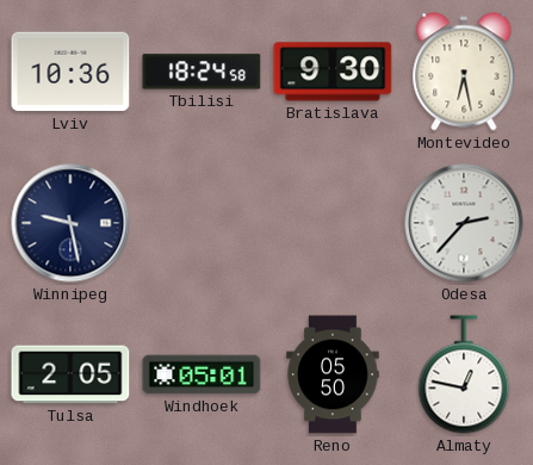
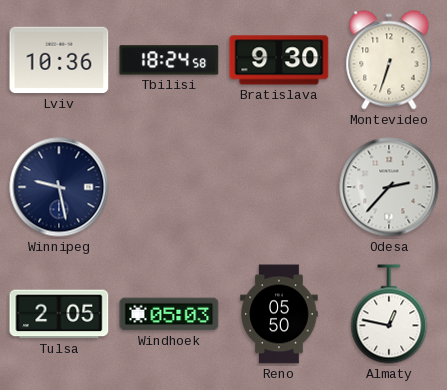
Montevideo: 6:28 -> 6:33
Windhoek: 05:01 -> 05:03
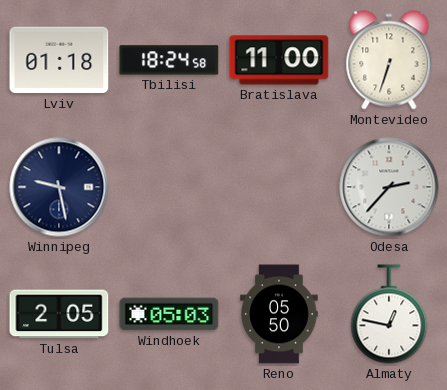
Lviv: 10:36 -> 01:18
Bratislava: 9:30 -> 11:00
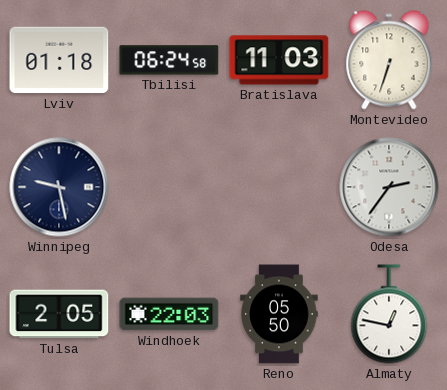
Tbilisi: 18:24 -> 06:24
Bratislava: 11:00 -> 11:03
Odesa: 2:37 -> 2:36
Windhoek: 05:03 -> 22:03
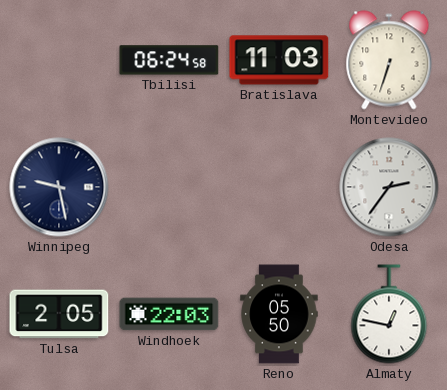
Lviv: 01:18 -> none
